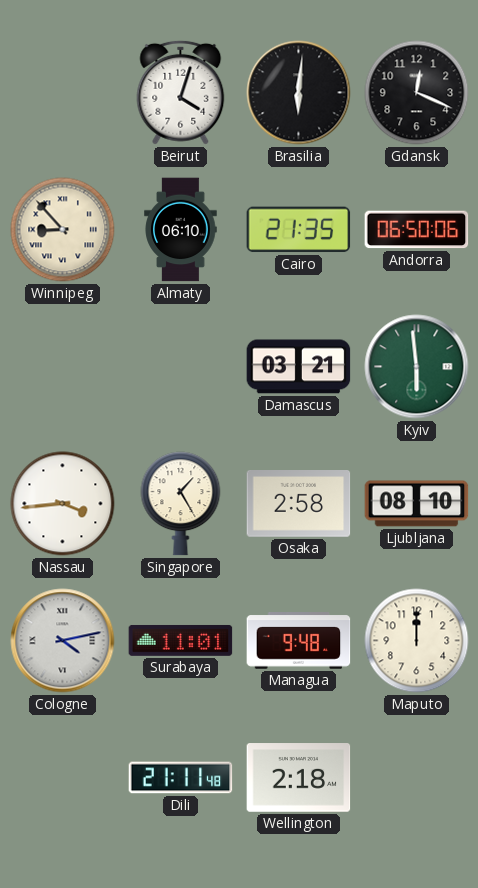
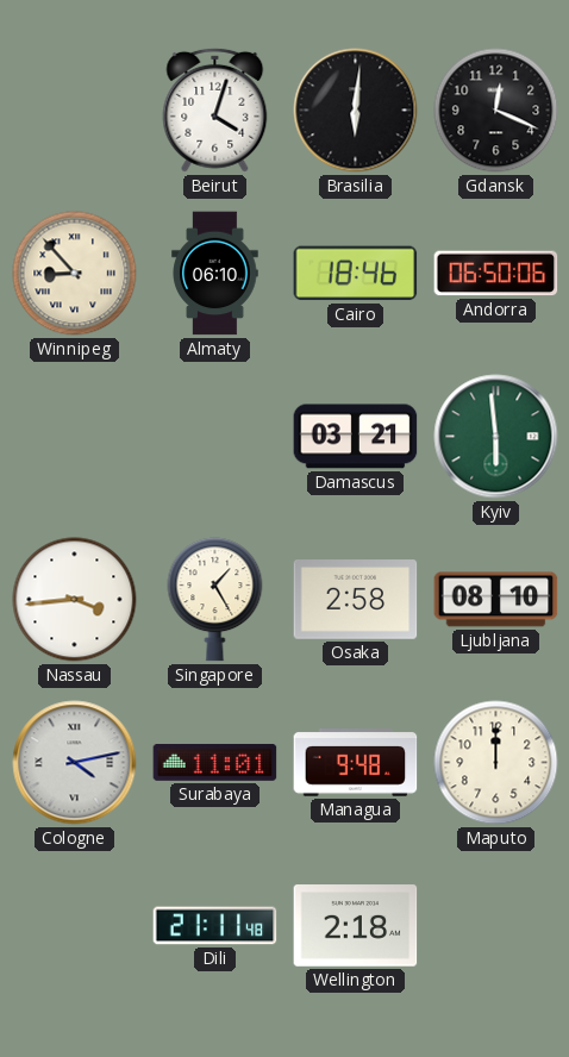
Cairo: 21:35 -> 18:46
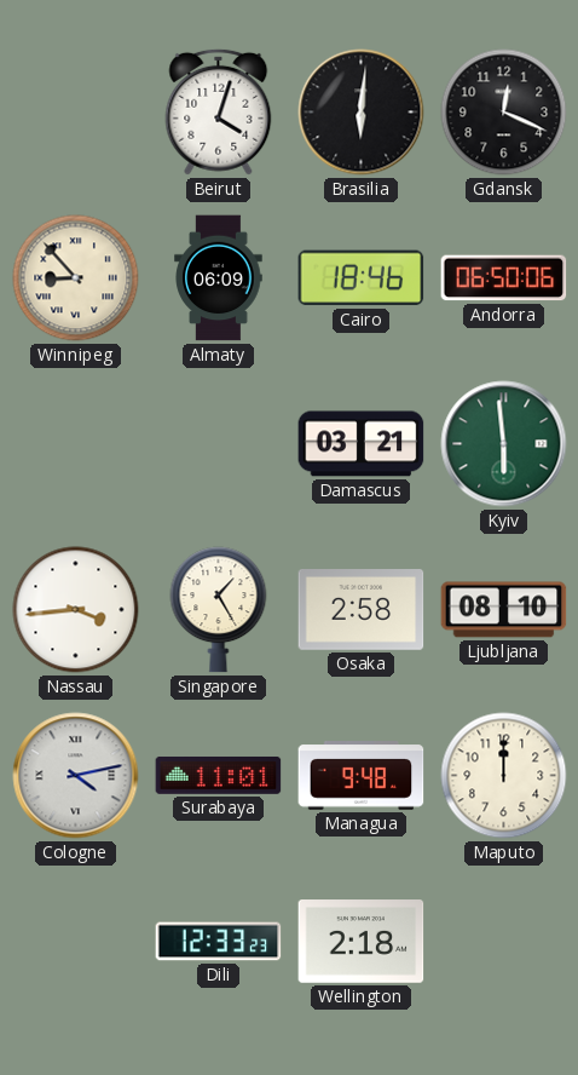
Almaty: 06:10 -> 06:09
Dili: 21:11 -> 12:33
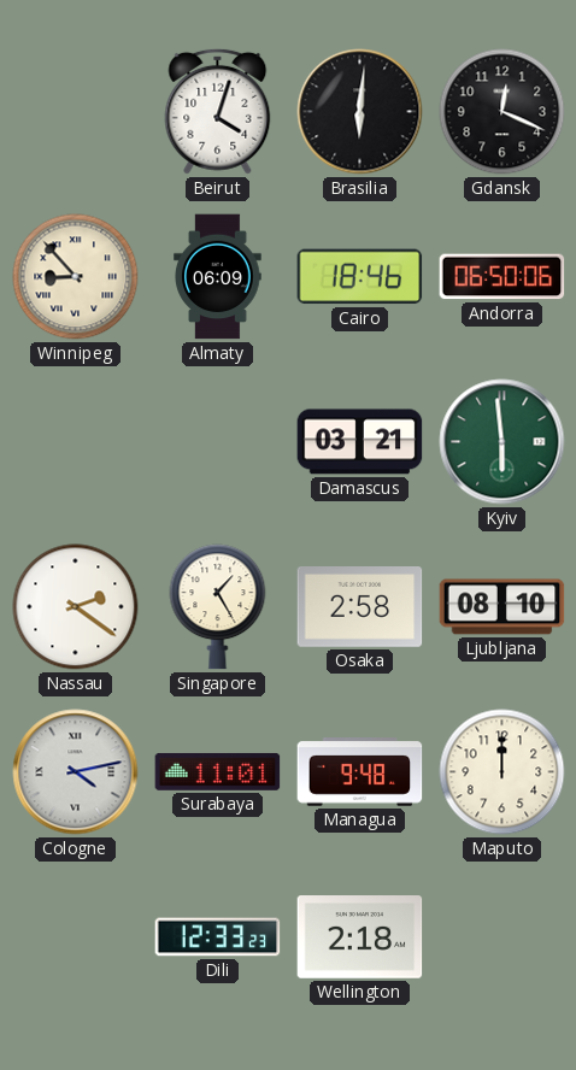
Nassau: 3:44 -> 2:21
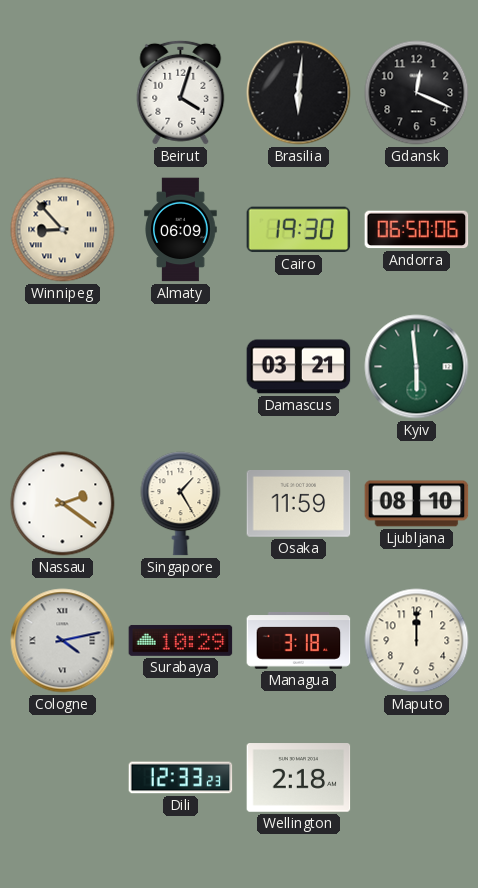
Cairo: 18:46 -> 19:30
Osaka: 2:58 -> 11:59
Surabaya: 11:01 -> 10:29
Managua: 9:48 -> 3:18
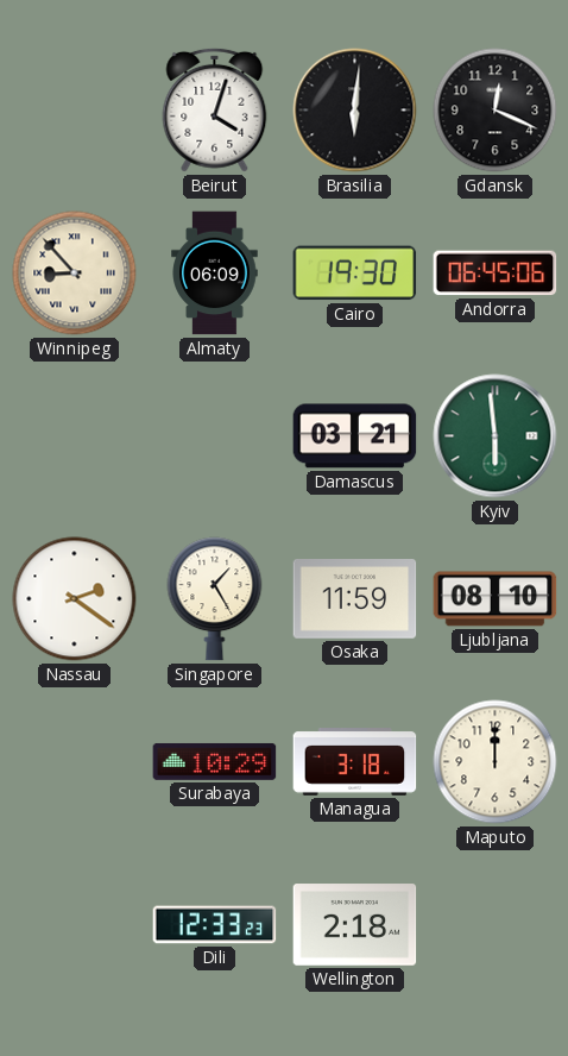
Andorra: 06:50 -> 06:45
Cologne: 4:13 -> none
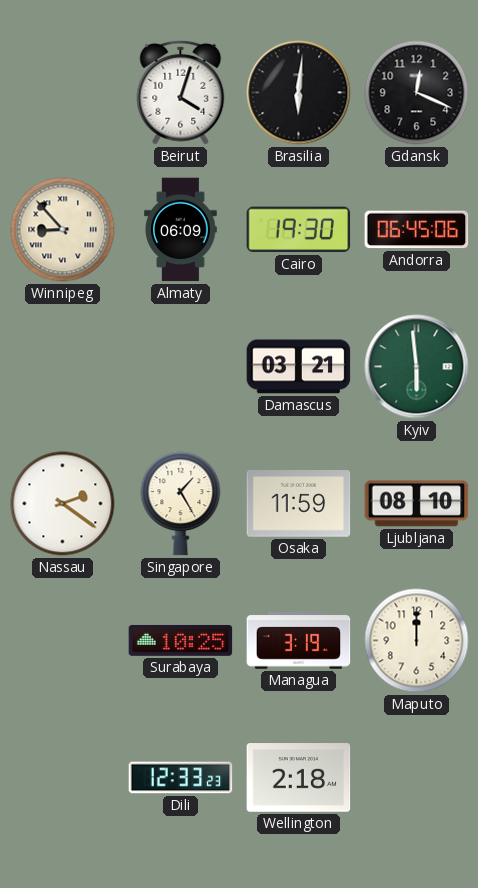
Surabaya: 10:29 -> 10:25
Managua: 3:18 -> 3:19
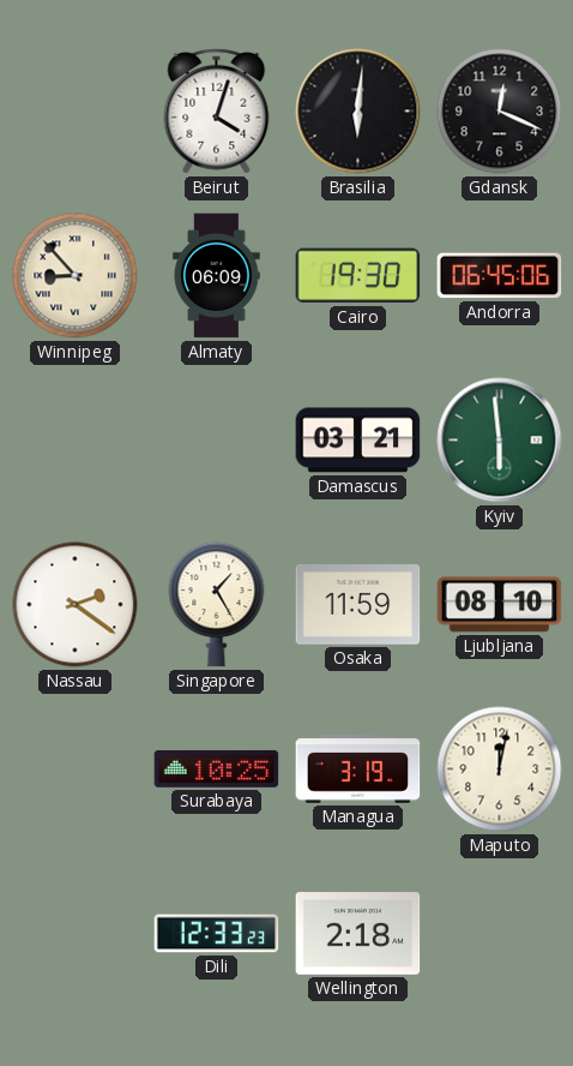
Maputo: 12:00 -> 12:02
